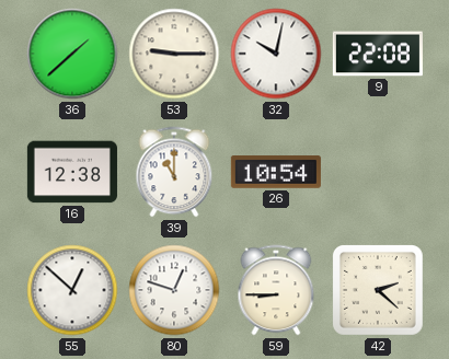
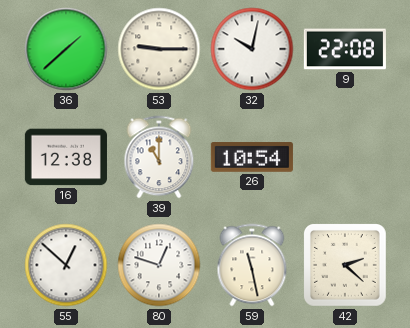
59: 8:45 -> 11:28
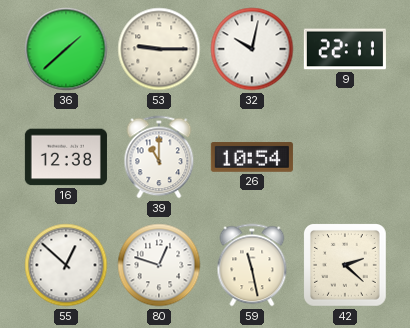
9: 22:08 -> 22:11
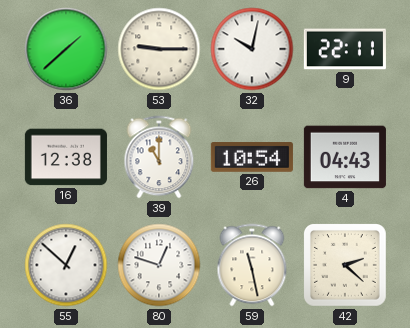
4: none -> 04:43
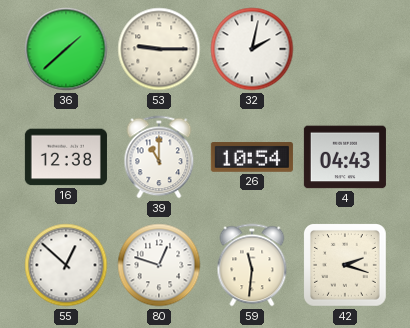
32: 10:02 -> 2:02
9: 22:11 -> none
59: 11:28 -> 11:31
42: 2:22 -> 2:18
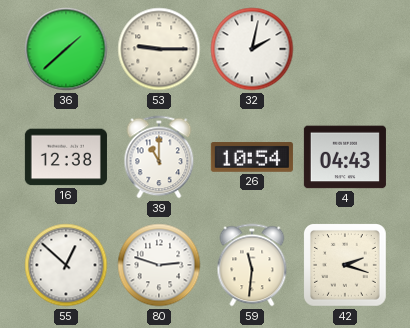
80: 12:48 -> 2:48
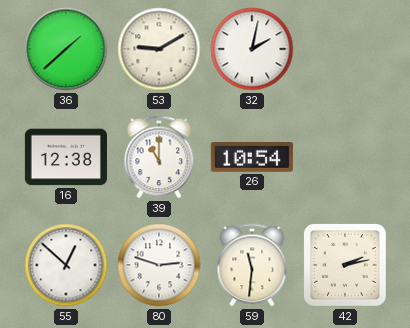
53: 9:15 -> 9:10
4: 04:43 -> none
42: 2:18 -> 2:13
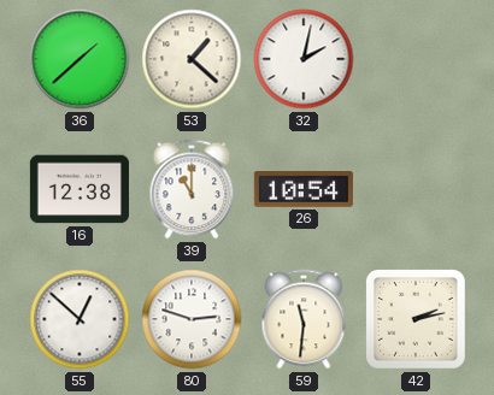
53: 9:10 -> 1:22
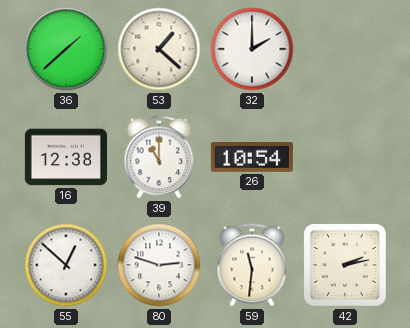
32: 2:02 -> 2:00
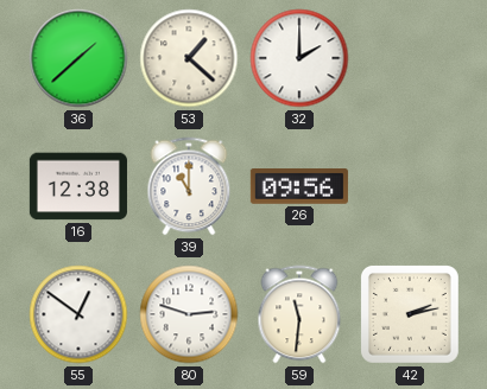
26: 10:54 -> 09:56
55: 12:52 -> 12:51
